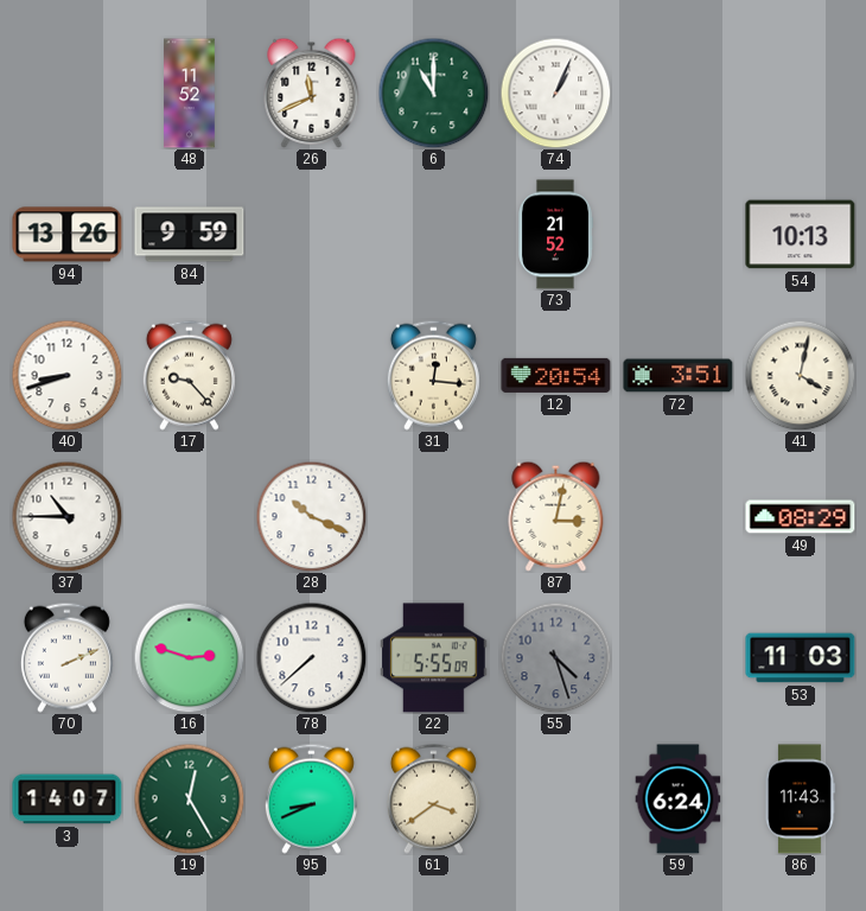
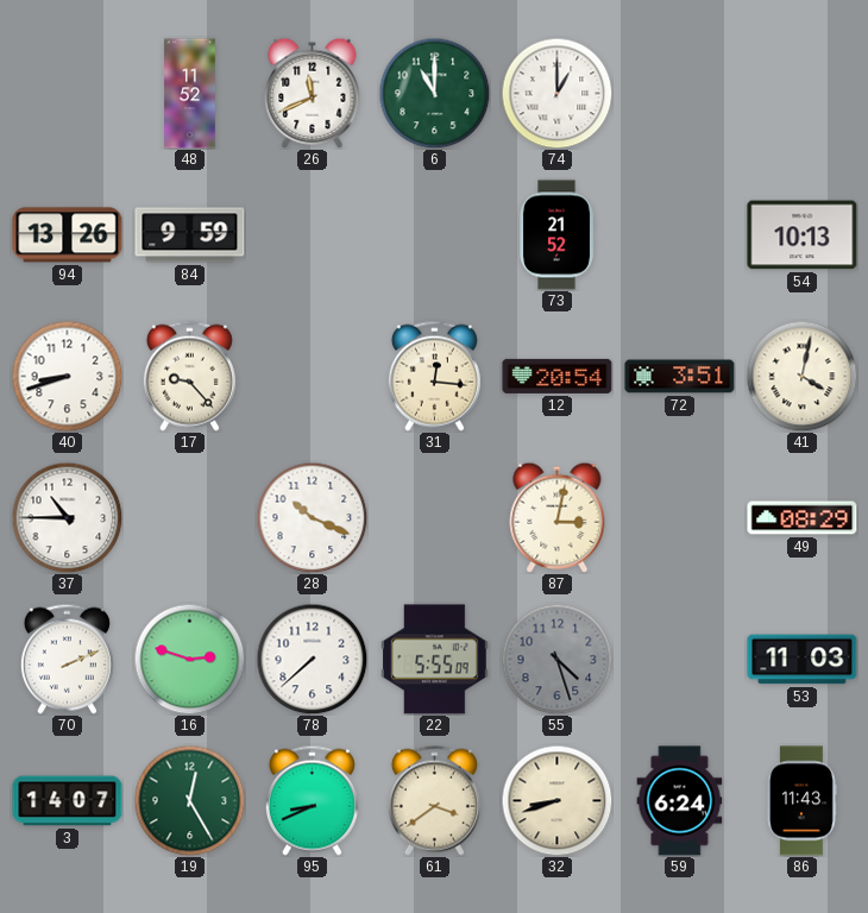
74: 1:04 -> 1:00
32: none -> 8:42
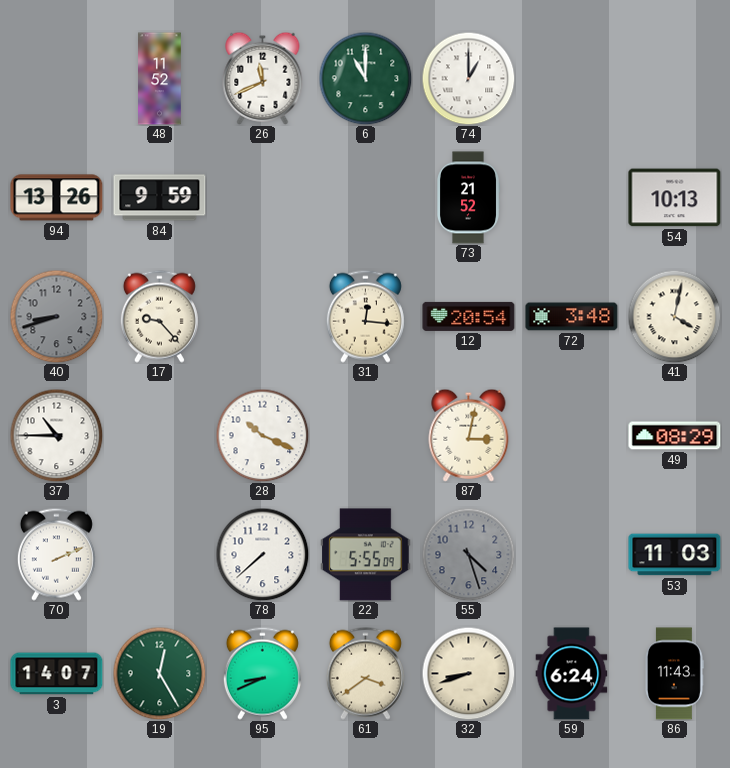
40 dial: white -> grey
72: 3:51 -> 3:48
16: 2:48 -> none
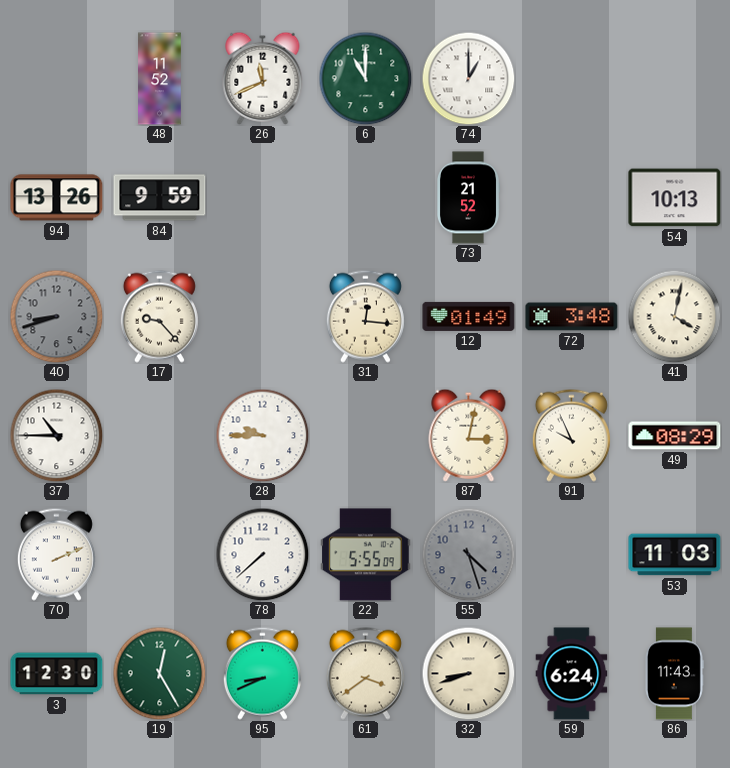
12: 20:54 -> 01:49
28: 10:19 -> 9:45
91: none -> 9:56
3: 14:07 -> 12:30
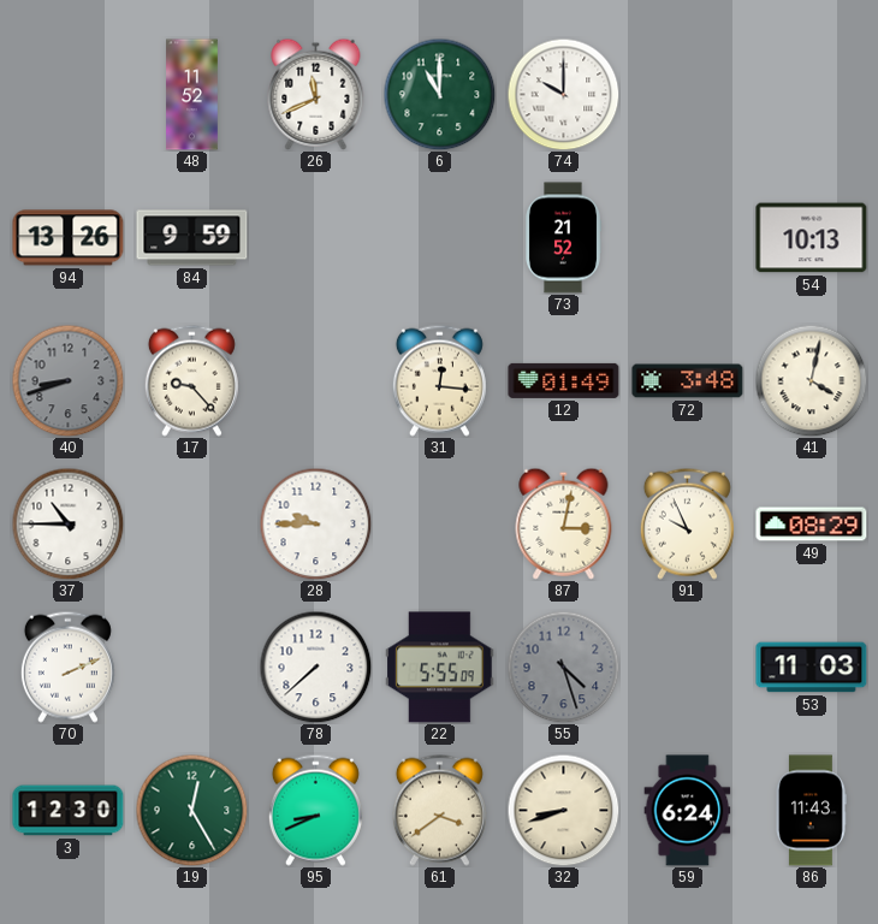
74: 1:00 -> 10:00
